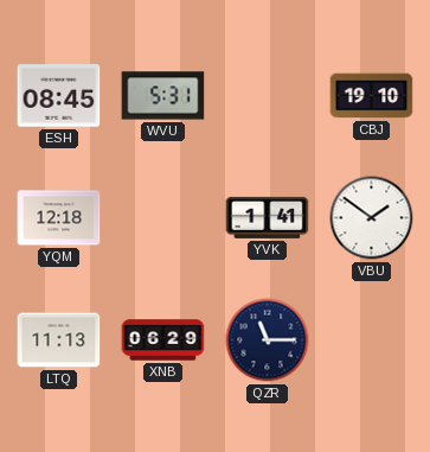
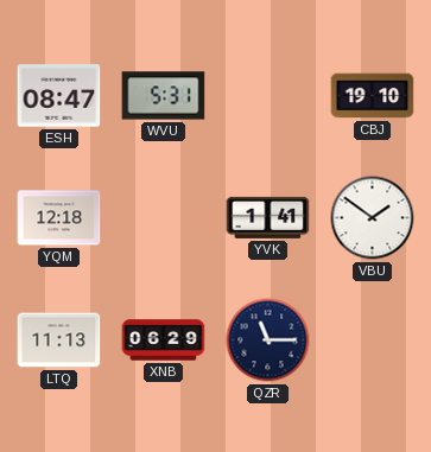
ESH: 08:45 -> 08:47
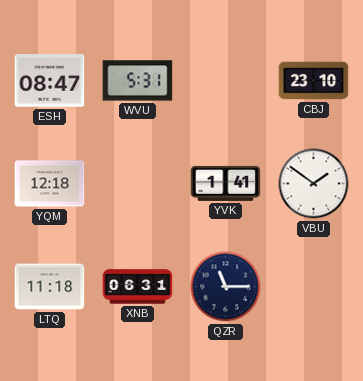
CBJ: 19:10 -> 23:10
LTQ: 11:13 -> 11:18
XNB: 06:29 -> 06:31
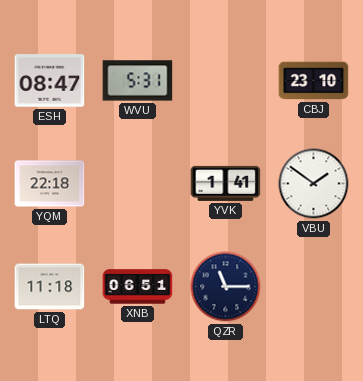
YQM: 12:18 -> 22:18
XNB: 06:31 -> 06:51
